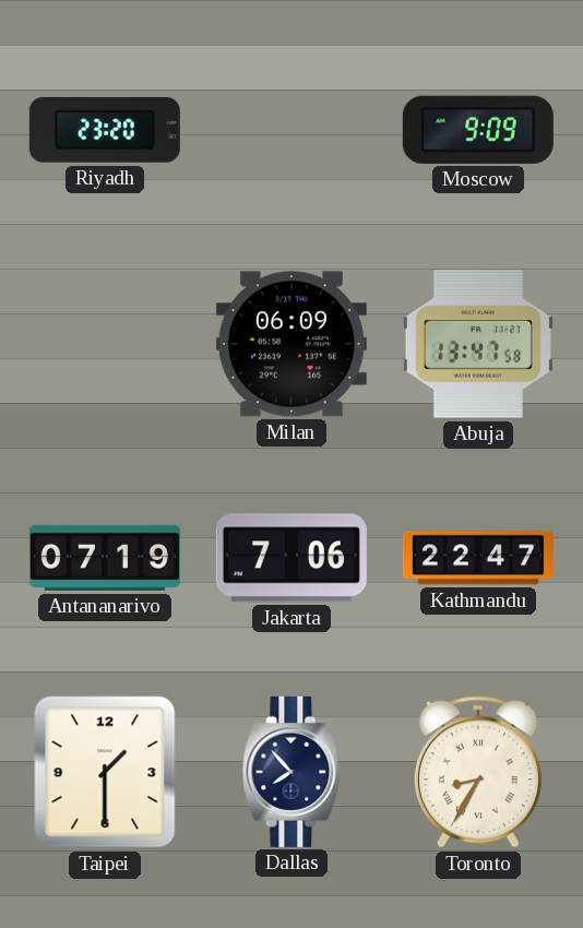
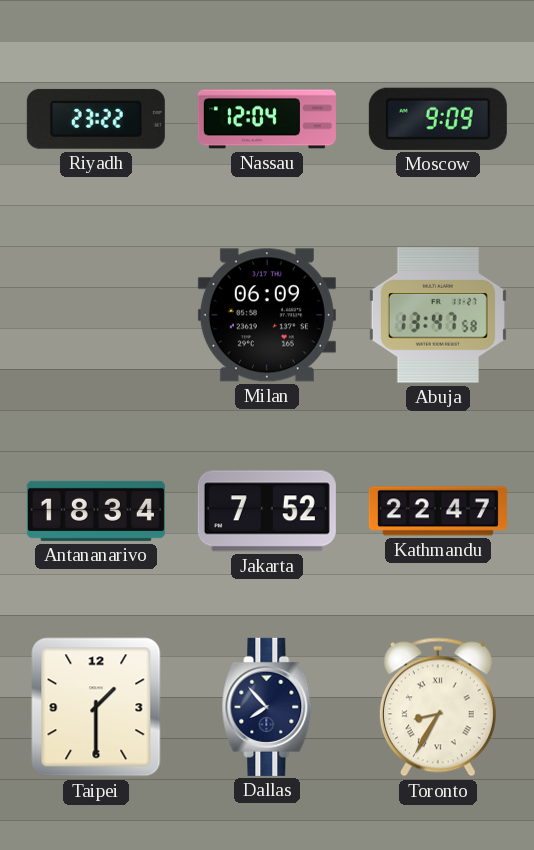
Riyadh: 23:20 -> 23:22
Nassau: none -> 12:04
Antananarivo: 07:19 -> 18:34
Jakarta: 7:06 -> 7:52
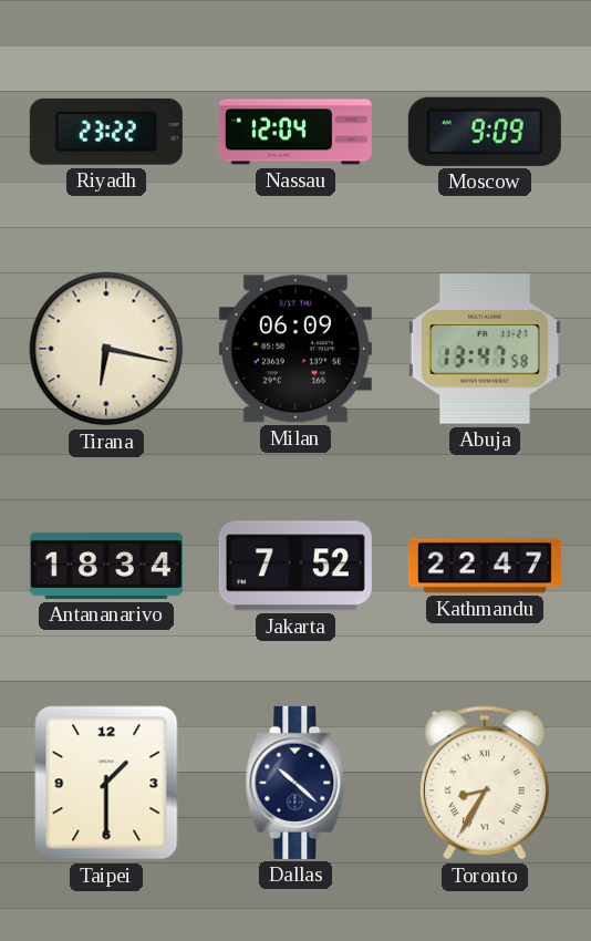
Tirana: none -> 6:17
Dallas: 7:53 -> 10:22
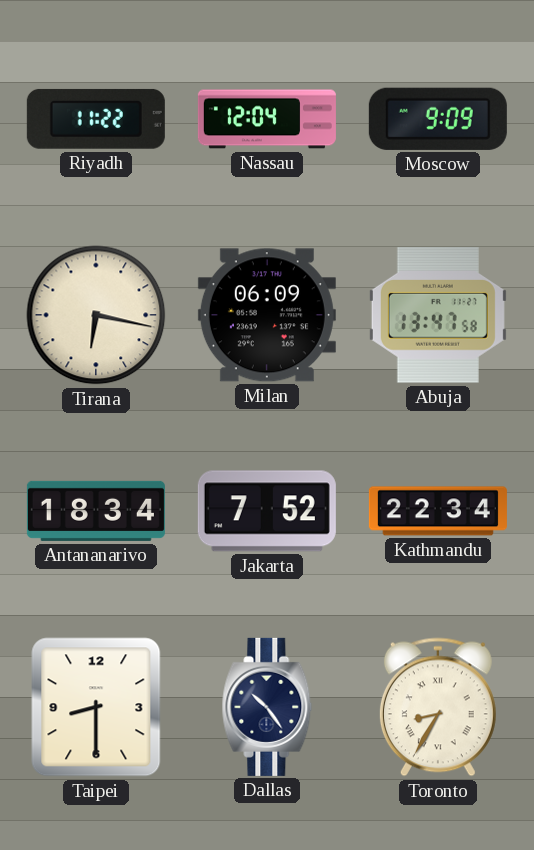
Riyadh: 23:22 -> 11:22
Kathmandu: 22:47 -> 22:34
Taipei: 1:30 -> 8:30
Dallas: 10:22 -> 10:24
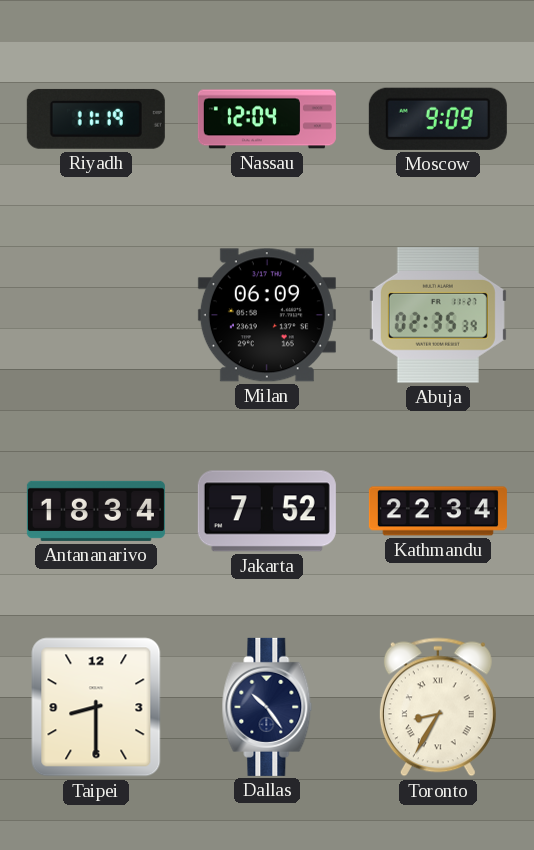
Riyadh: 11:22 -> 11:19
Tirana: 6:17 -> none
Abuja: 13:47 -> 02:35
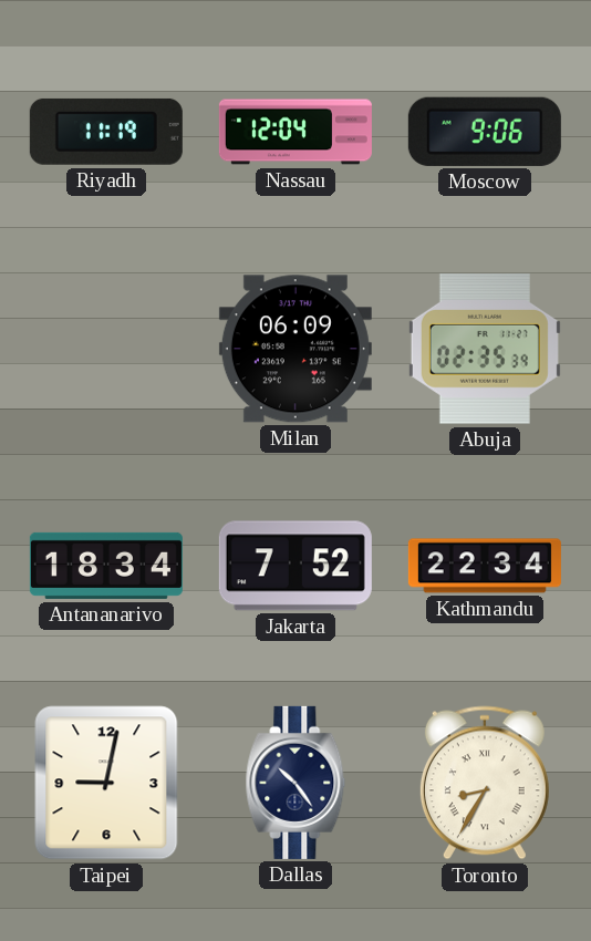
Moscow: 9:09 -> 9:06
Taipei: 8:30 -> 9:02
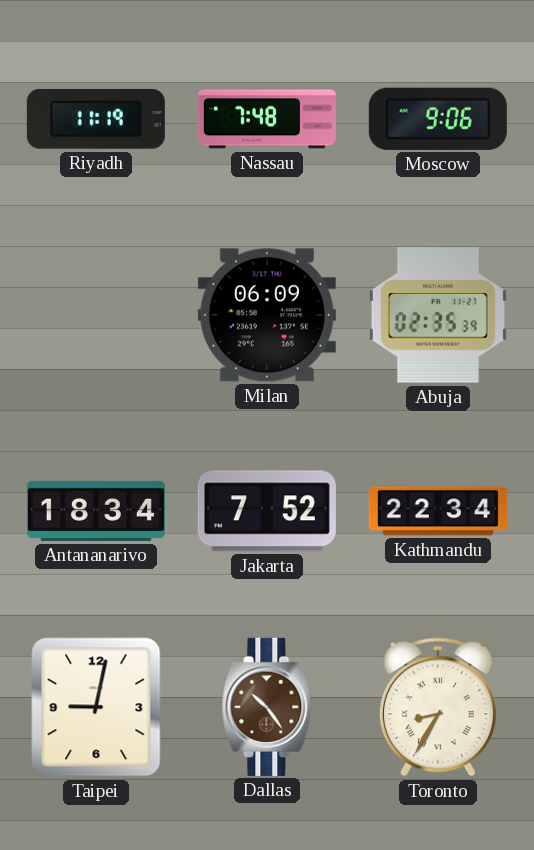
Nassau: 12:04 -> 7:48
Dallas dial: navy -> brown
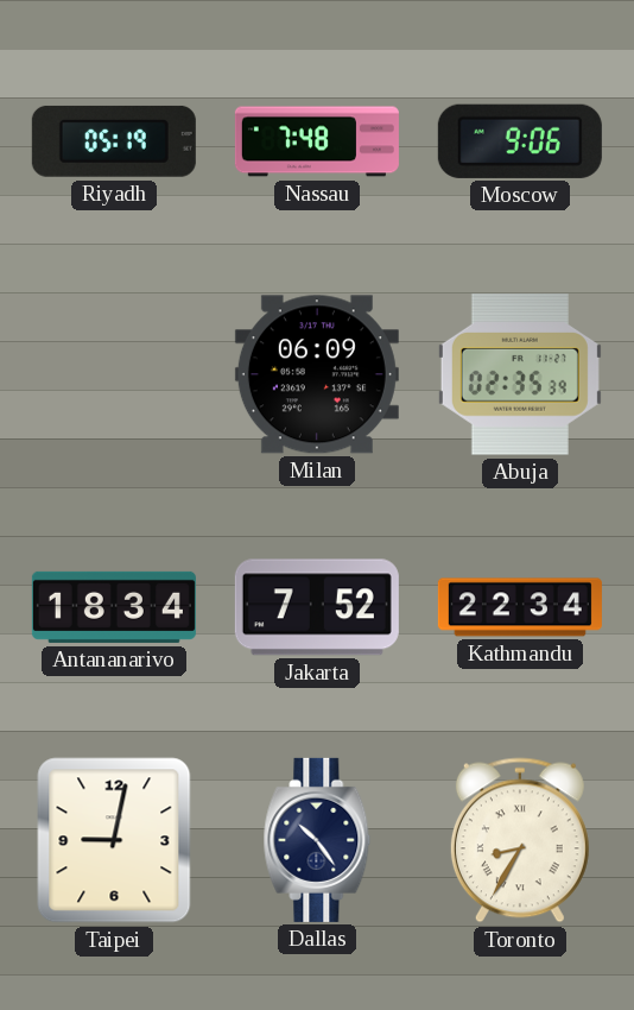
Riyadh: 11:19 -> 05:19
Dallas dial: brown -> navy
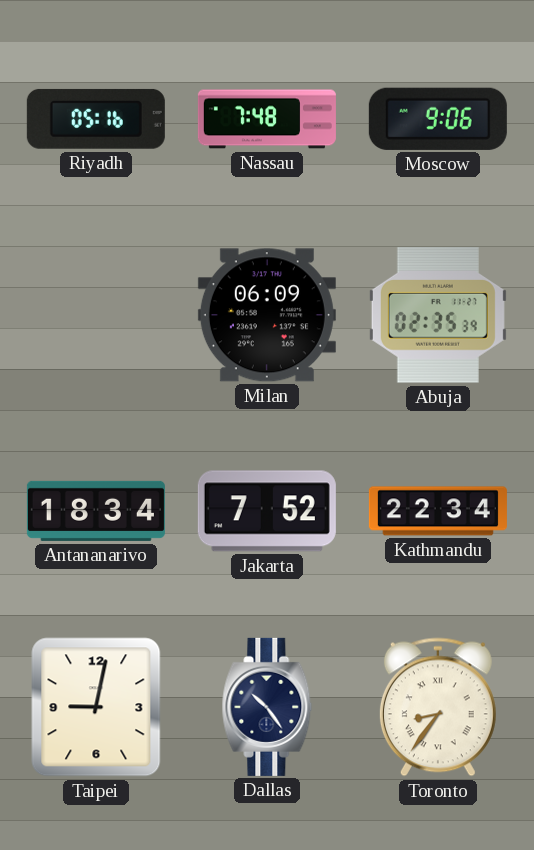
Riyadh: 05:19 -> 05:16
Toronto: 8:35 -> 8:36
